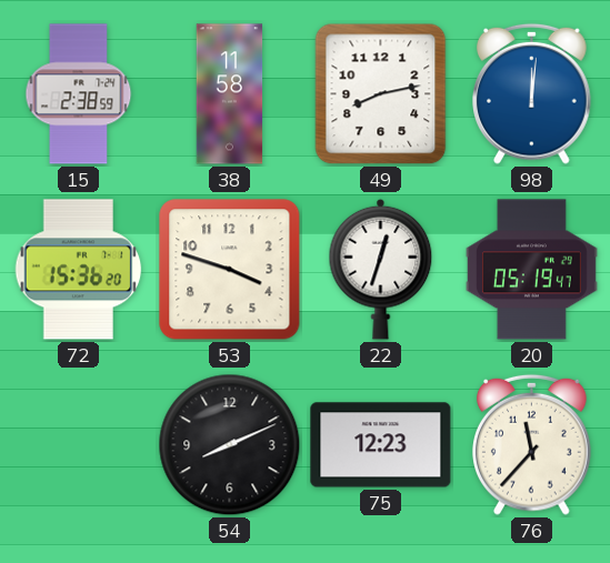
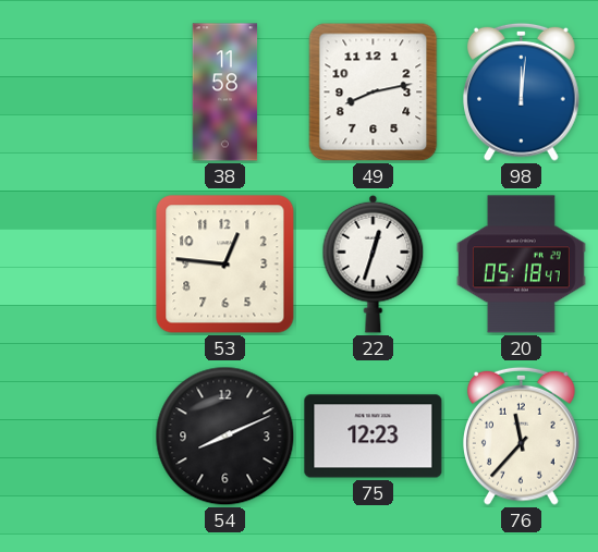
15: 2:38 -> none
72: 15:36 -> none
53: 3:48 -> 12:46
20: 05:19 -> 05:18
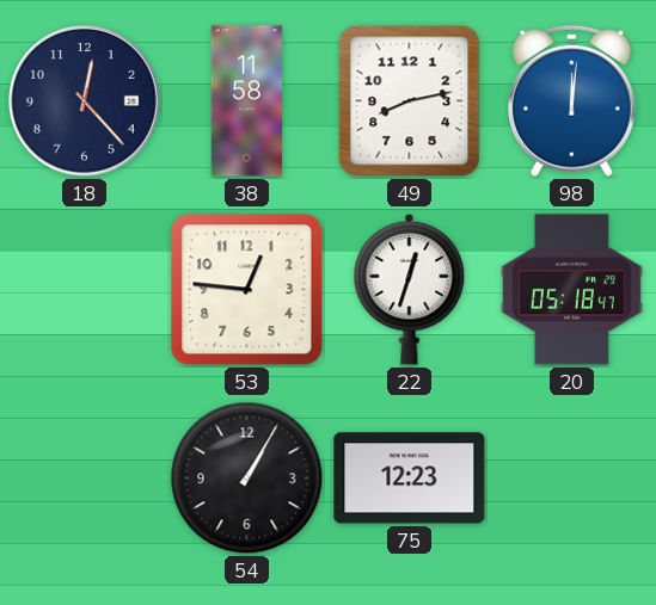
18: none -> 12:23
54: 8:11 -> 1:05
76: 11:37 -> none
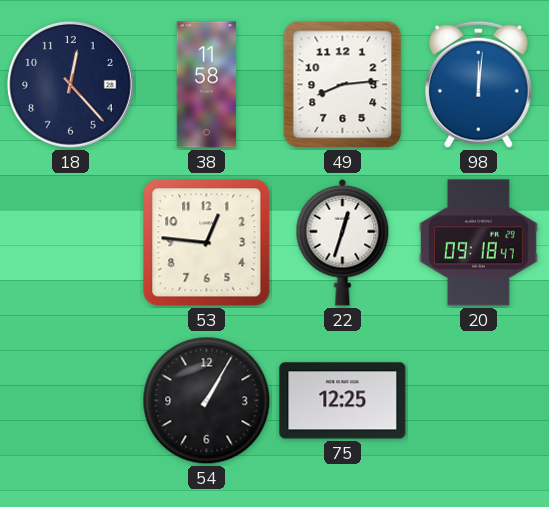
49: 8:13 -> 8:14
20: 05:18 -> 09:18
75: 12:23 -> 12:25
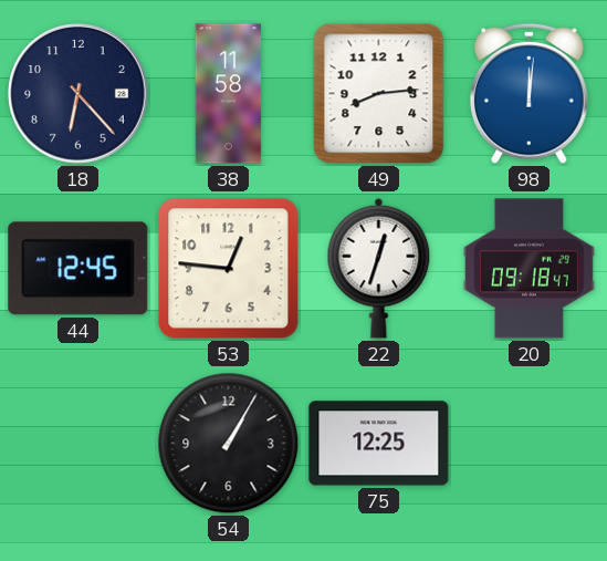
18: 12:23 -> 6:23
44: none -> 12:45
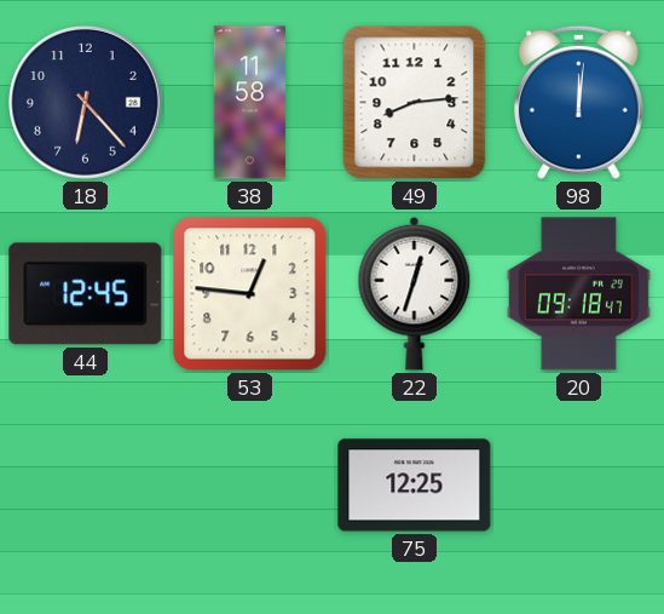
54: 1:05 -> none
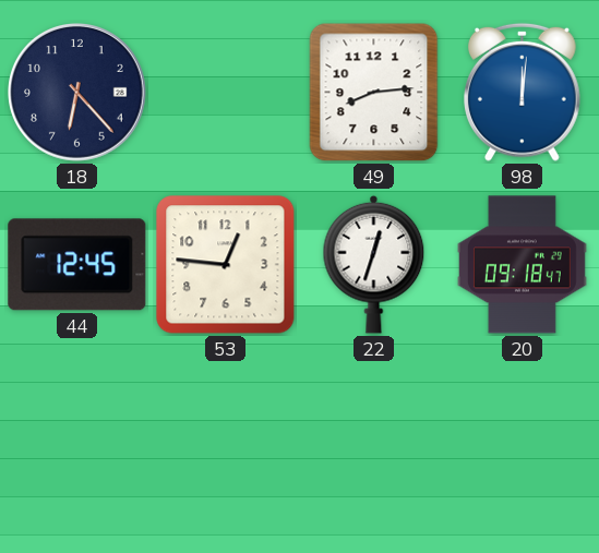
38: 11:58 -> none
75: 12:25 -> none
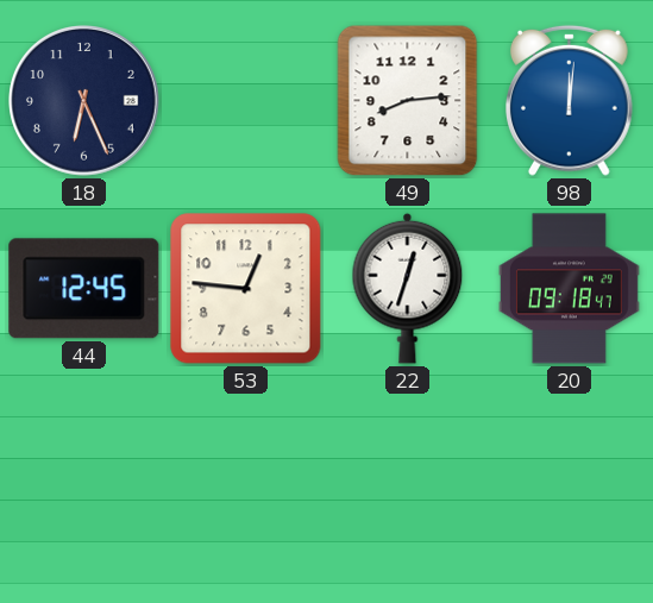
18: 6:23 -> 6:26
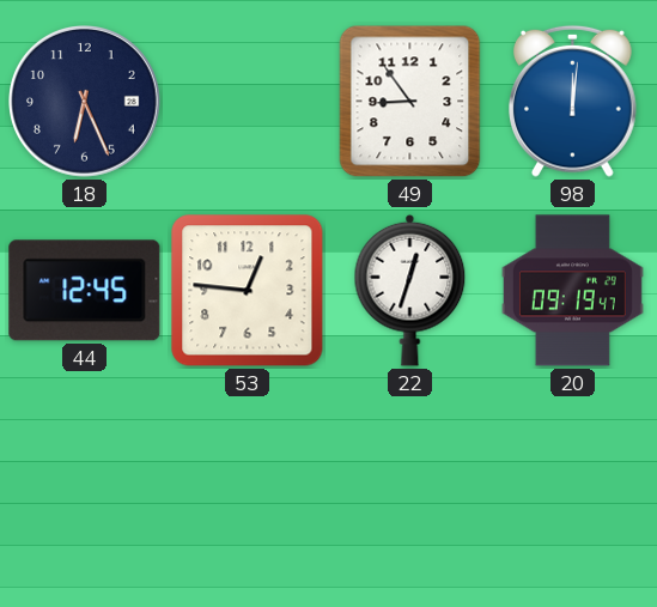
49: 8:14 -> 8:54
20: 09:18 -> 09:19
